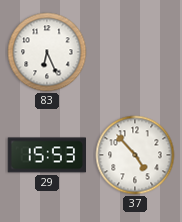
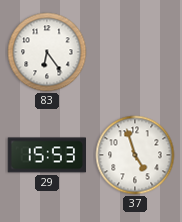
83: 6:26 -> 6:24
37: 4:53 -> 4:57
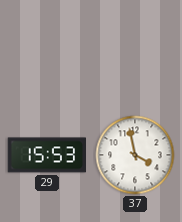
83: 6:24 -> none
37: 4:57 -> 3:58
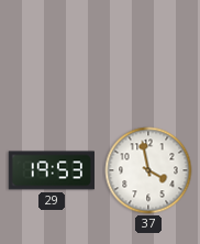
29: 15:53 -> 19:53
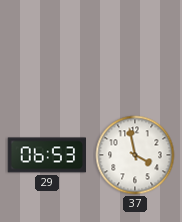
29: 19:53 -> 06:53
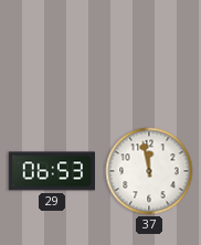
37: 3:58 -> 11:58
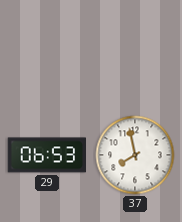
37: 11:58 -> 7:58
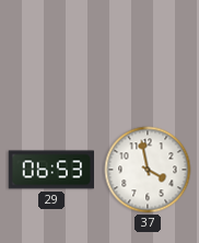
37: 7:58 -> 3:58
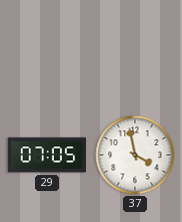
29: 06:53 -> 07:05
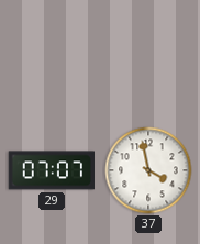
29: 07:05 -> 07:07
